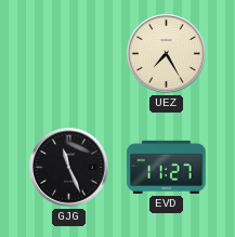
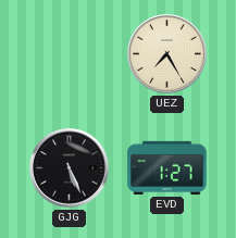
GJG: 11:26 -> 5:26
EVD: 11:27 -> 1:27
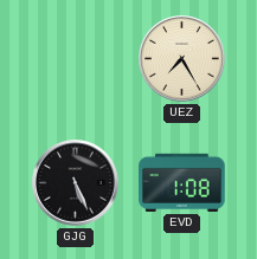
EVD: 1:27 -> 1:08
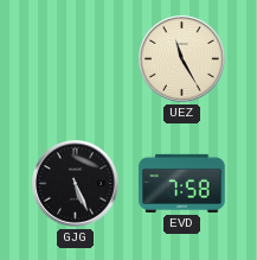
UEZ: 7:25 -> 11:25
EVD: 1:08 -> 7:58
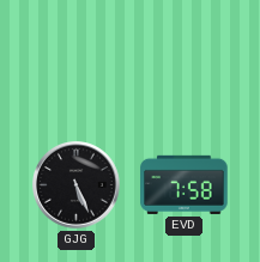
UEZ: 11:25 -> none
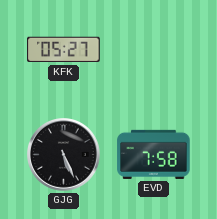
KFK: none -> 05:27
